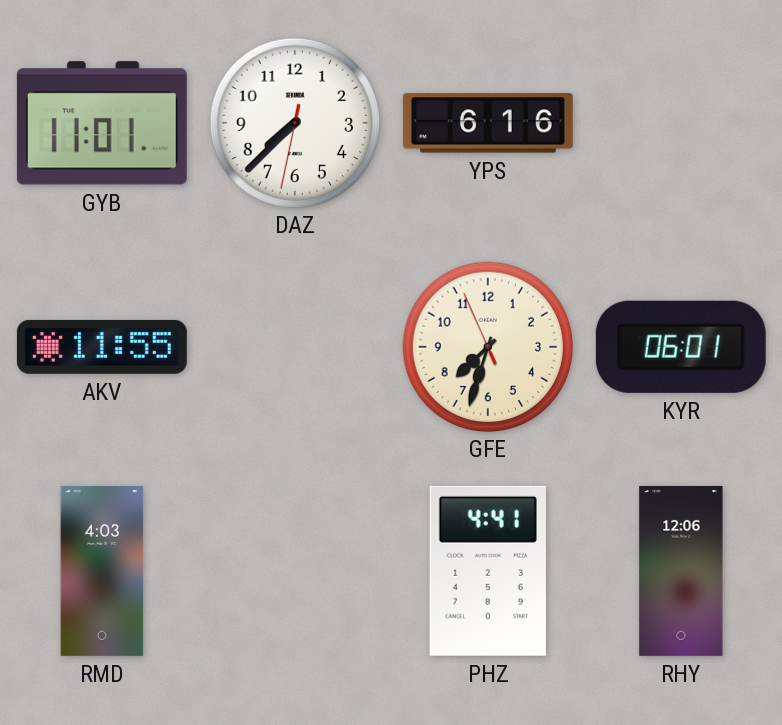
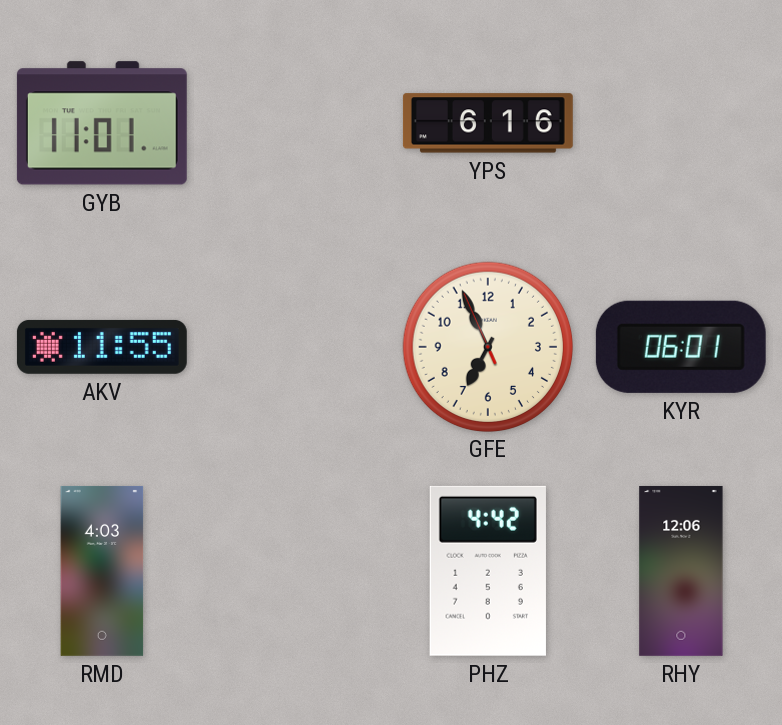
DAZ: 7:37 -> none
GFE: 7:32 -> 6:55
PHZ: 4:41 -> 4:42
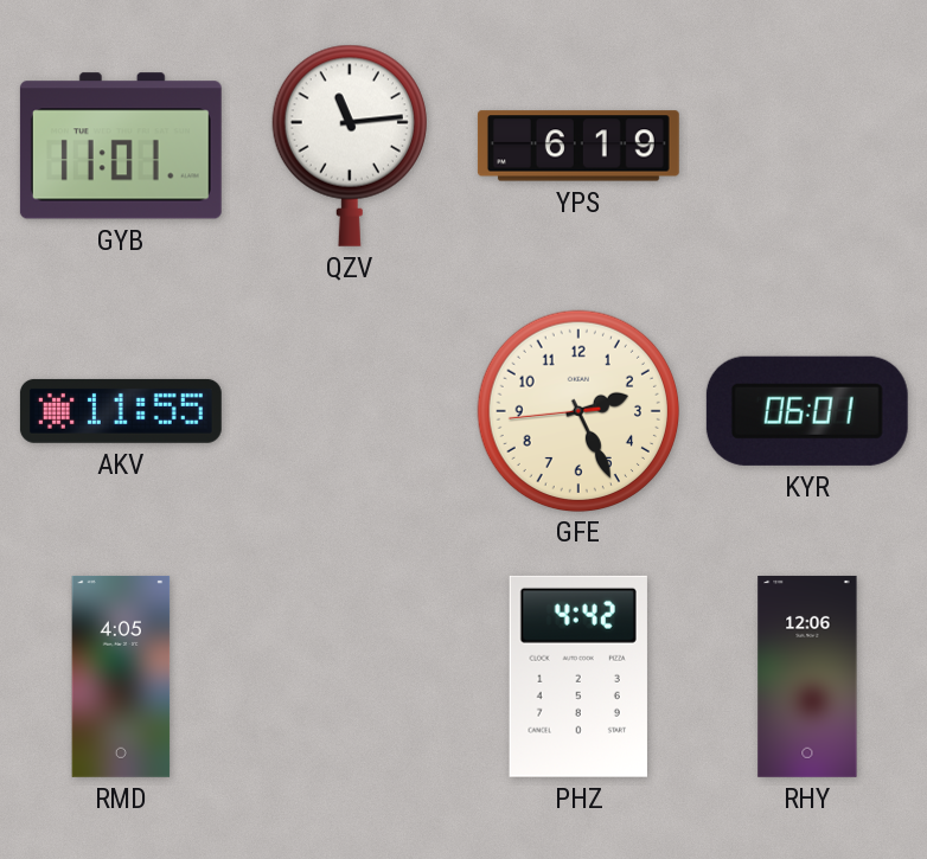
QZV: none -> 11:14
YPS: 6:16 -> 6:19
GFE: 6:55 -> 2:25
RMD: 4:03 -> 4:05
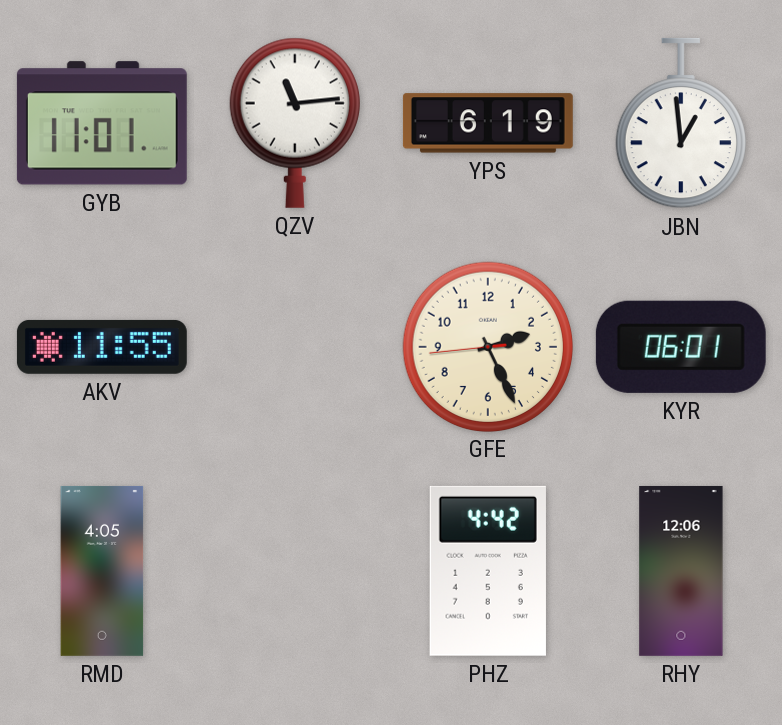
JBN: none -> 12:59
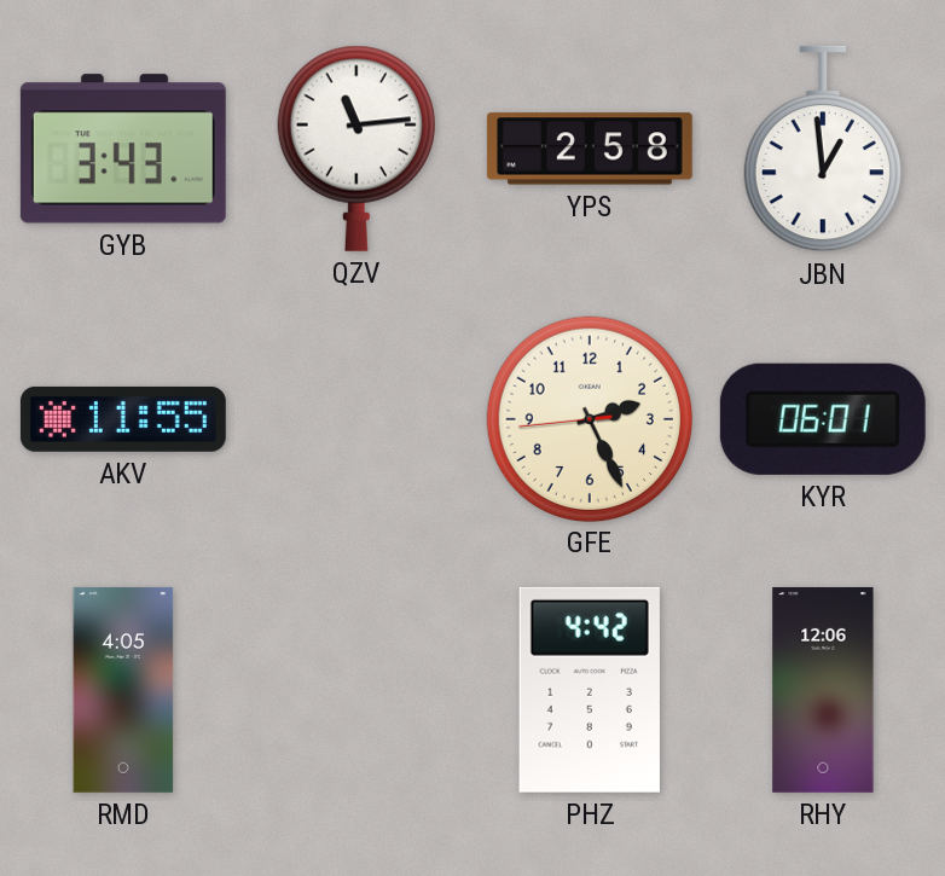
GYB: 11:01 -> 3:43
YPS: 6:19 -> 2:58
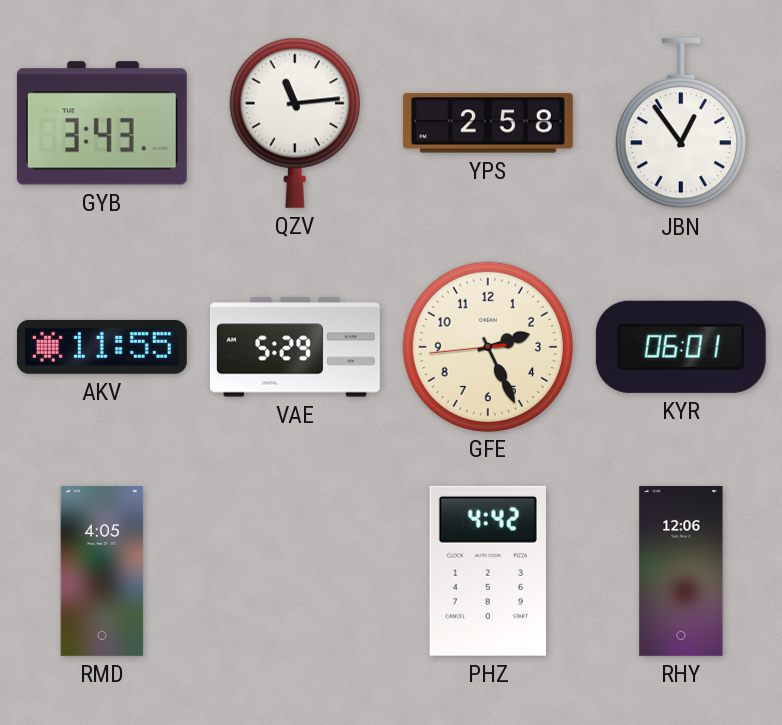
JBN: 12:59 -> 12:54
VAE: none -> 5:29
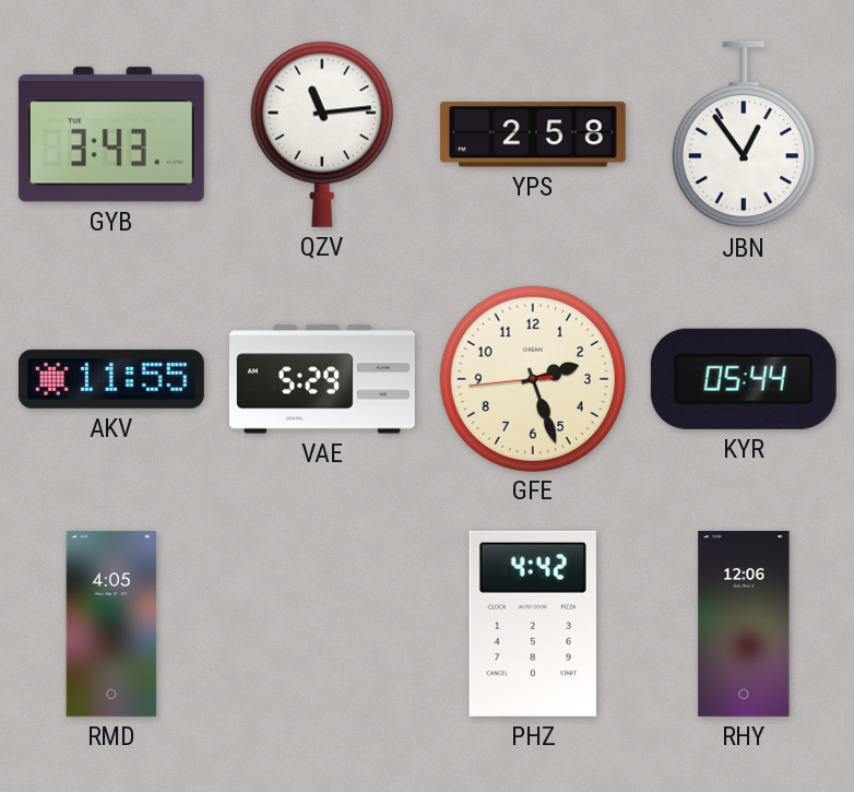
GFE: 2:25 -> 2:26
KYR: 06:01 -> 05:44
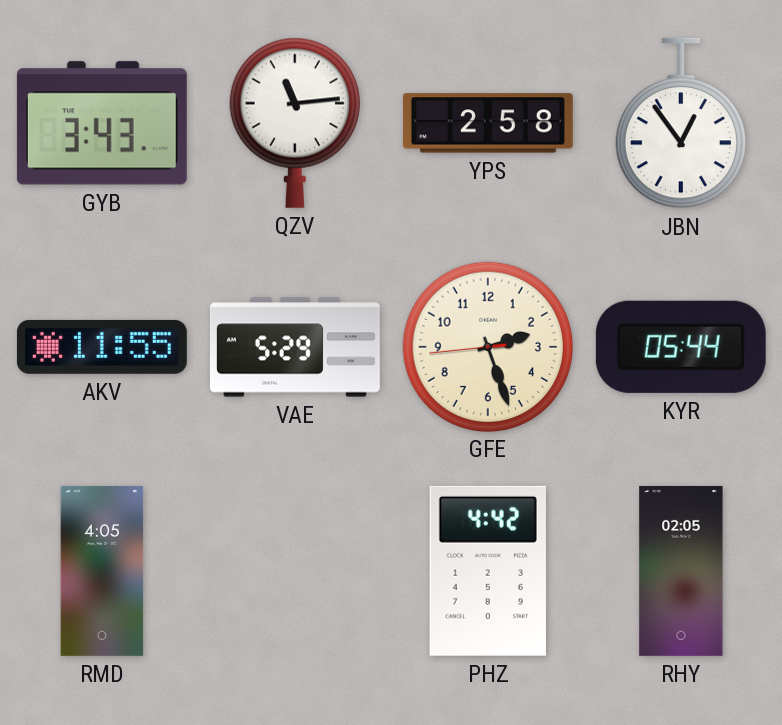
RHY: 12:06 -> 02:05
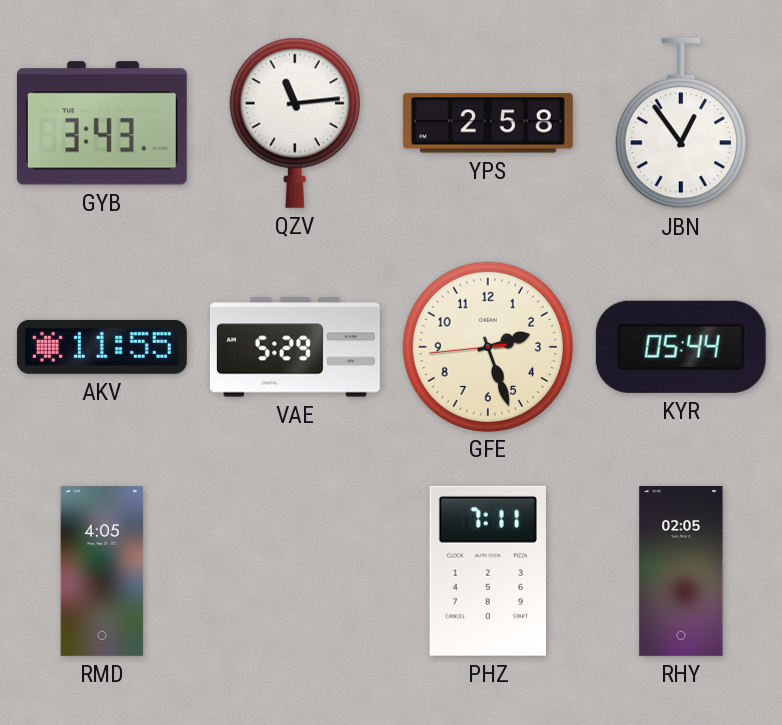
PHZ: 4:42 -> 7:11
